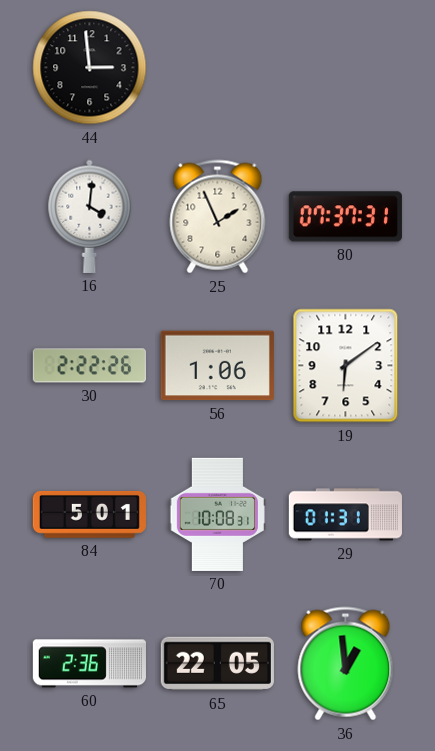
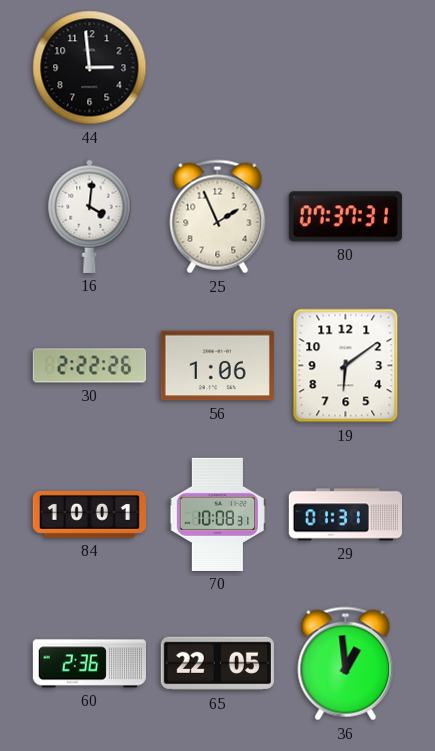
84: 5:01 -> 10:01
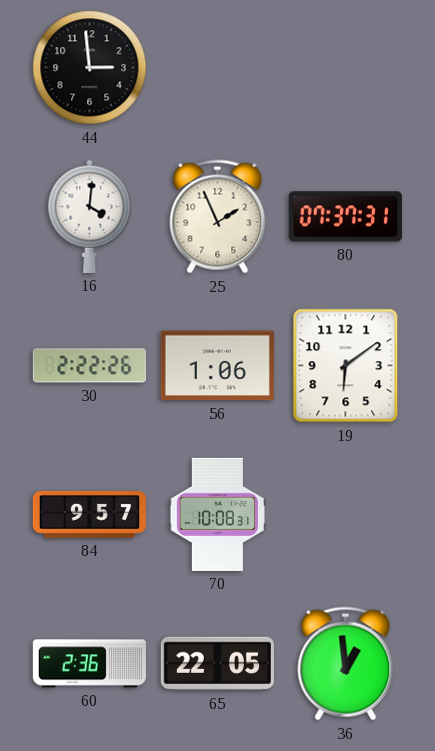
84: 10:01 -> 9:57
29: 01:31 -> none
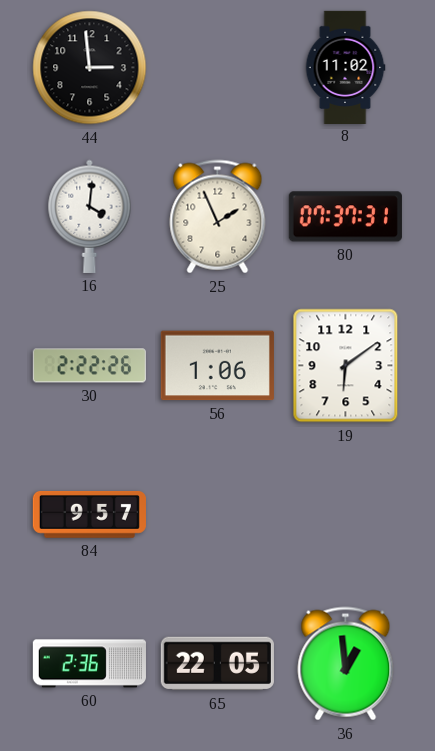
8: none -> 11:02
70: 10:08 -> none
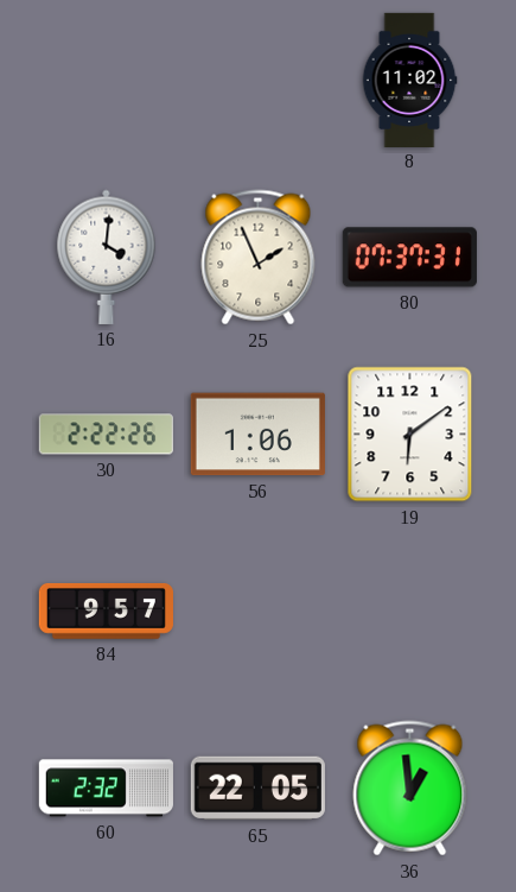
44: 2:59 -> none
60: 2:36 -> 2:32
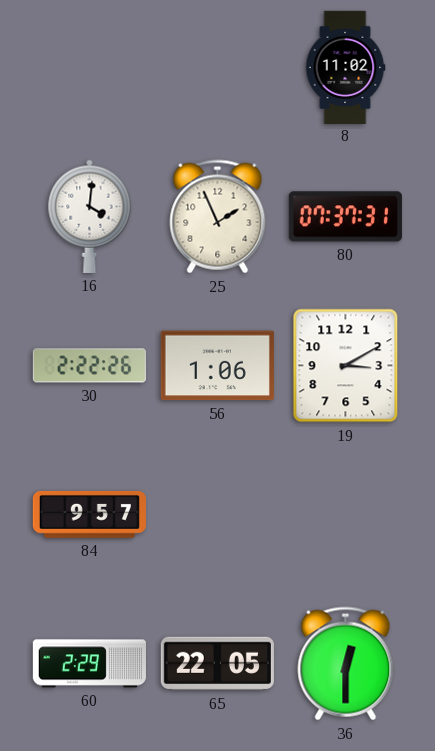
19: 6:09 -> 3:10
60: 2:32 -> 2:29
36: 12:59 -> 12:30
